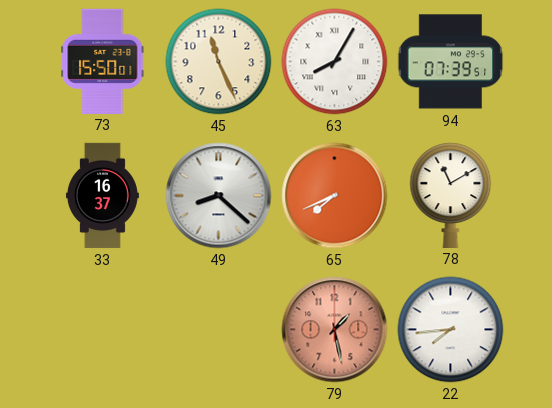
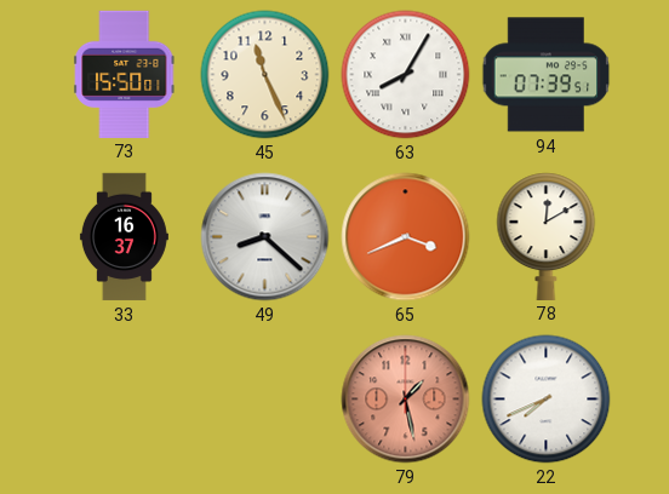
65: 7:41 -> 3:41
78: 11:10 -> 12:10
22: 7:44 -> 7:41
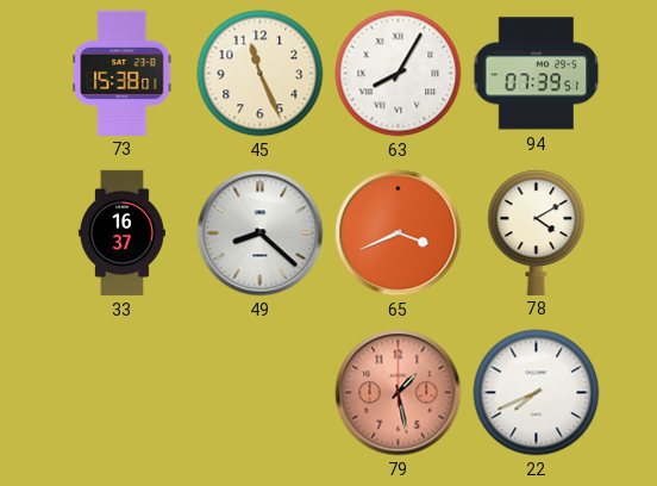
73: 15:50 -> 15:38
78: 12:10 -> 4:10
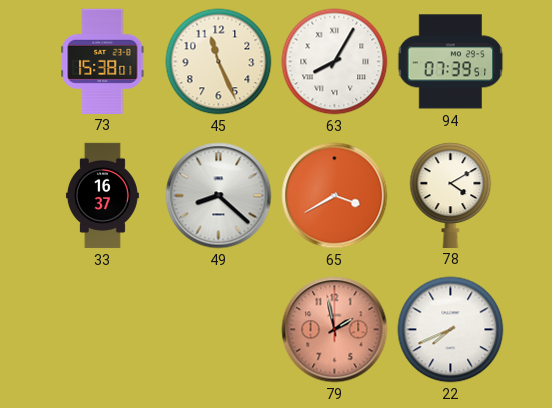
65: 3:41 -> 3:40
79: 1:28 -> 1:58
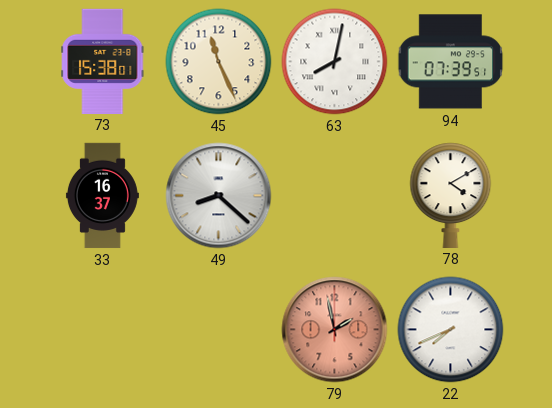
63: 8:05 -> 8:02
65: 3:40 -> none
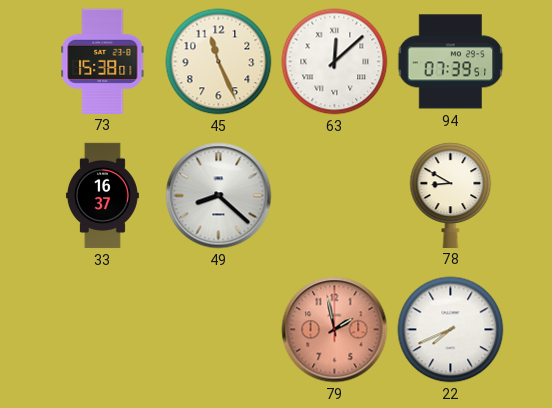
63: 8:02 -> 12:08
78: 4:10 -> 8:50
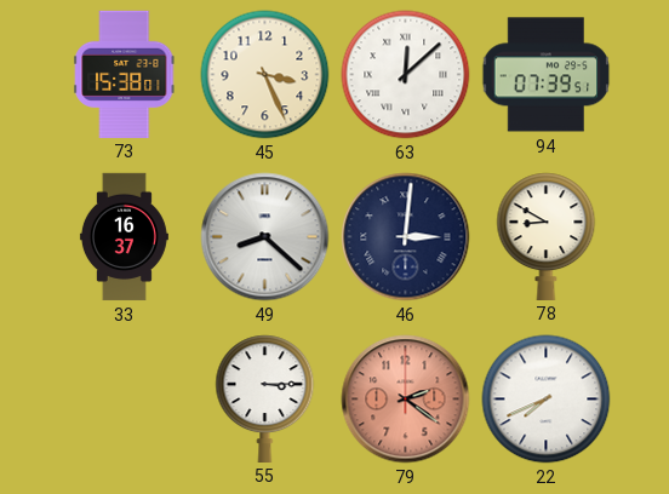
45: 11:26 -> 3:26
46: none -> 3:01
55: none -> 3:15
79: 1:58 -> 2:21
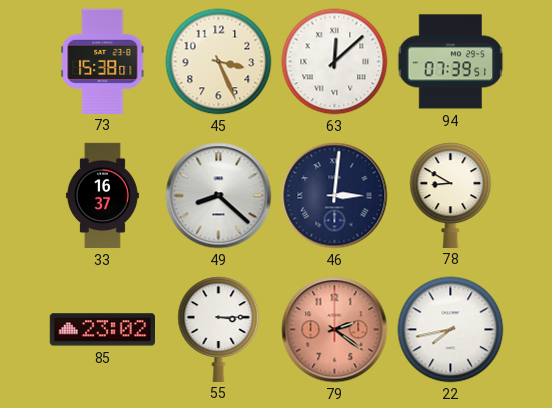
85: none -> 23:02
22: 7:41 -> 7:43
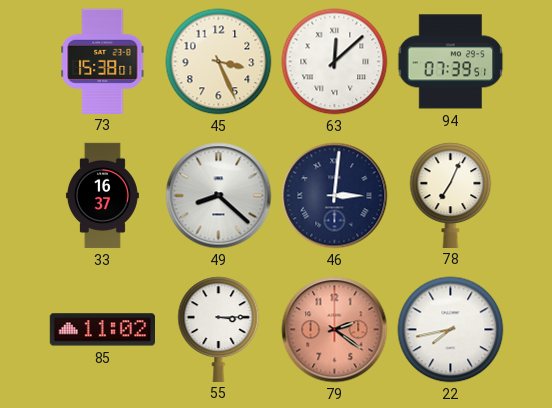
78: 8:50 -> 7:04
85: 23:02 -> 11:02
